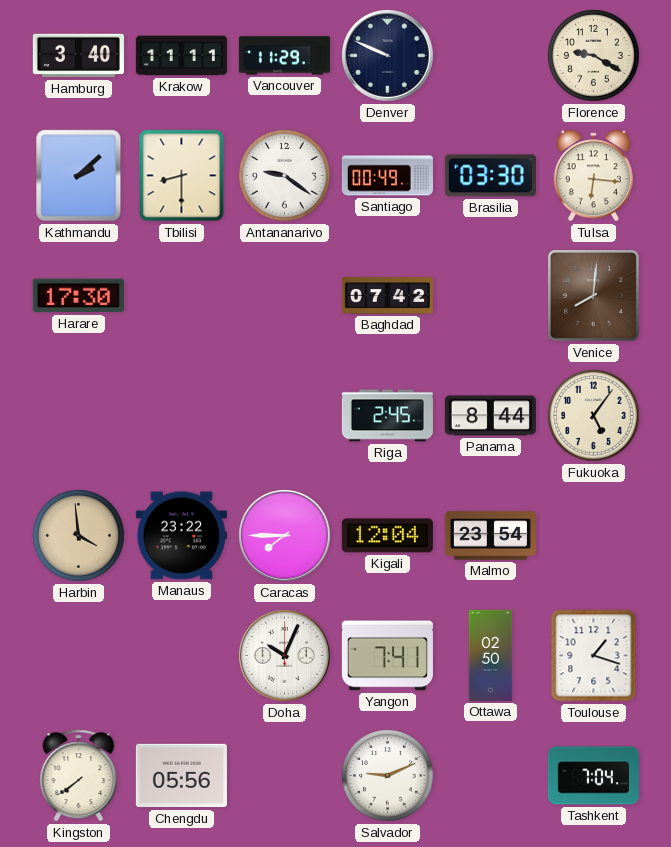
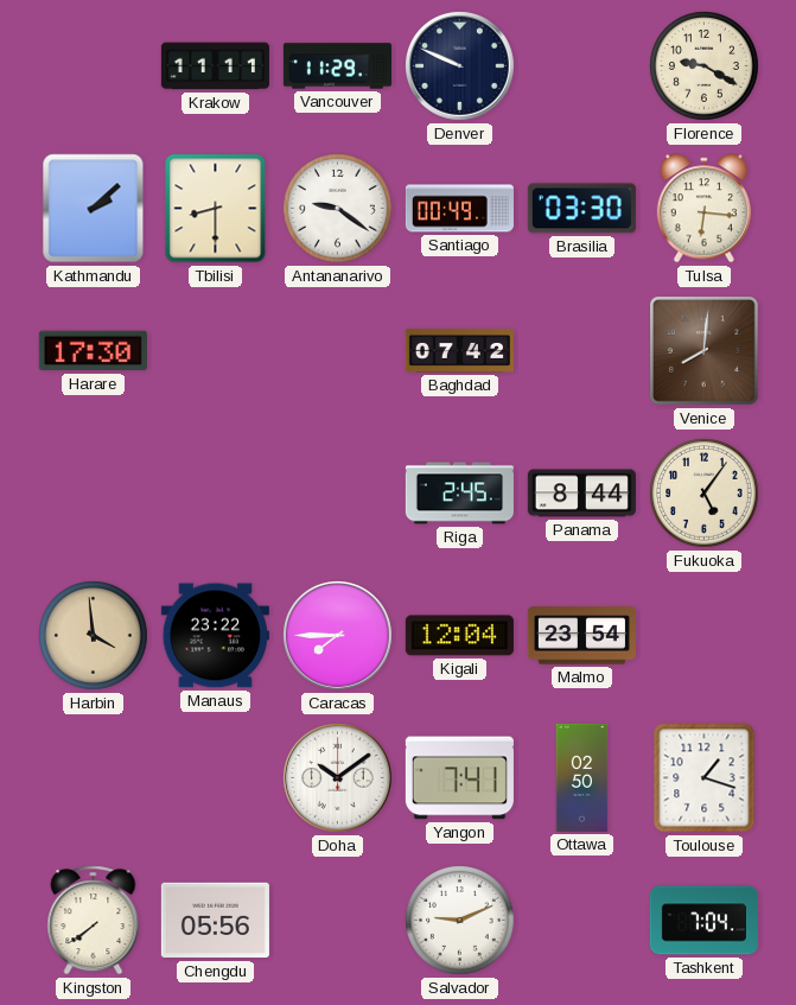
Hamburg: 3:40 -> none
Doha: 10:04 -> 10:09
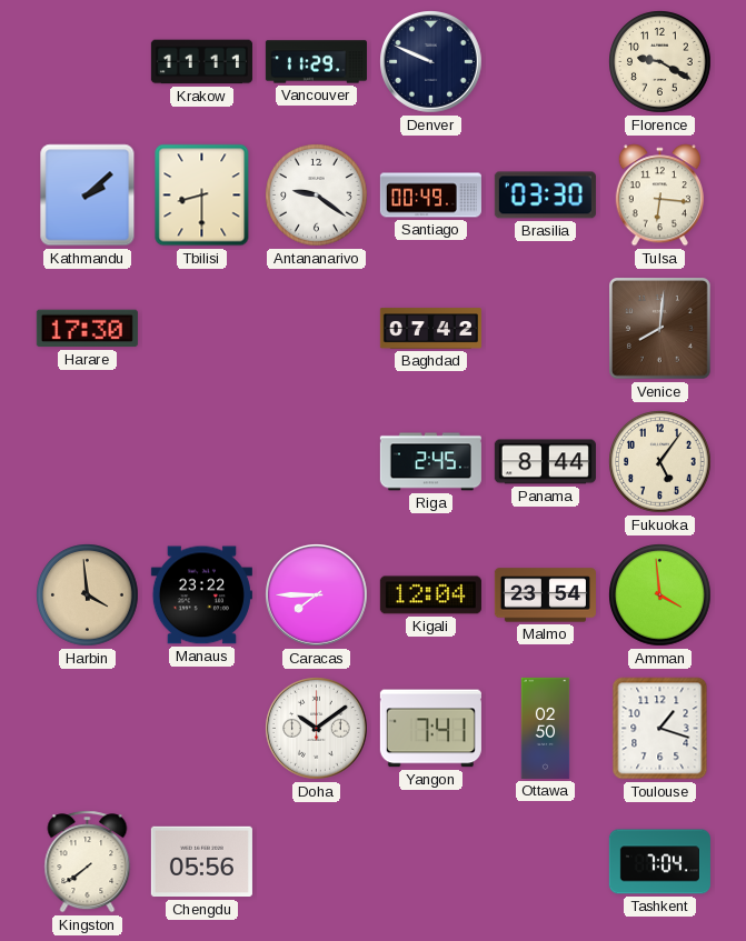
Amman: none -> 3:59
Salvador: 9:11 -> none
